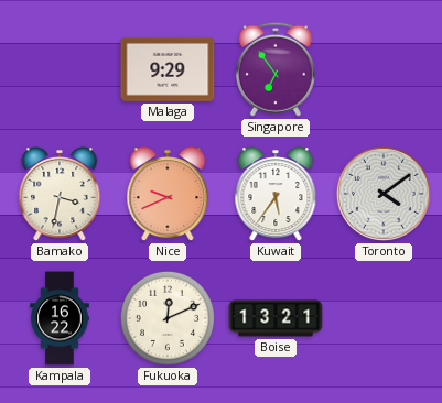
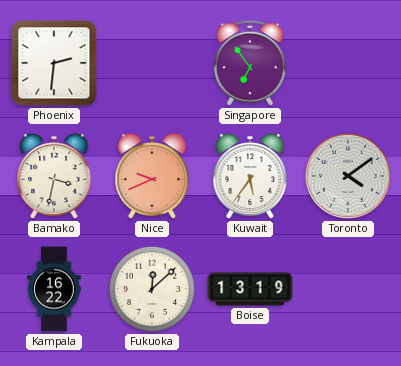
Phoenix: none -> 2:31
Malaga: 9:29 -> none
Fukuoka: 12:11 -> 12:08
Boise: 13:21 -> 13:19
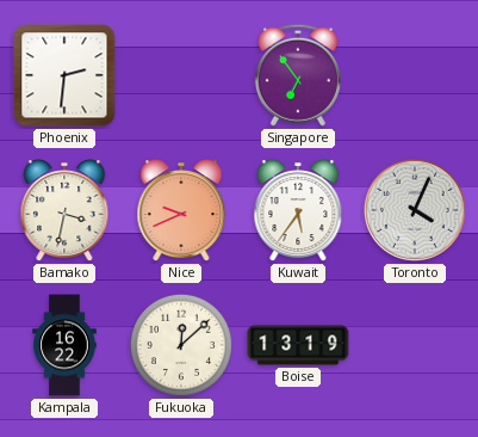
Toronto: 4:09 -> 4:04
